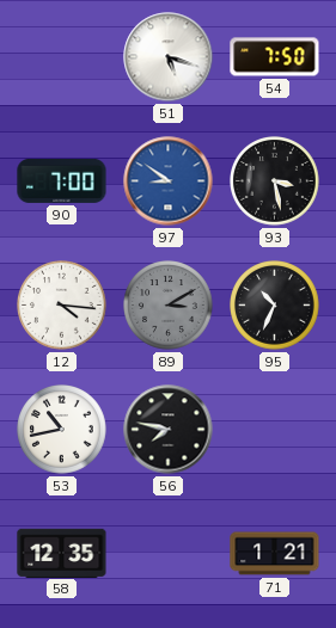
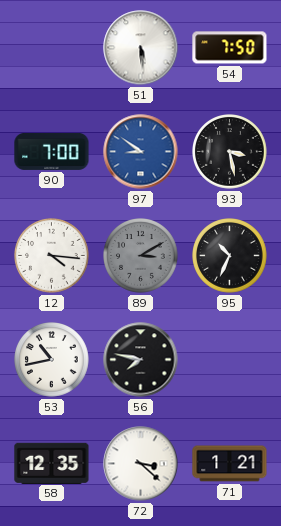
51: 5:18 -> 5:29
72: none -> 3:22
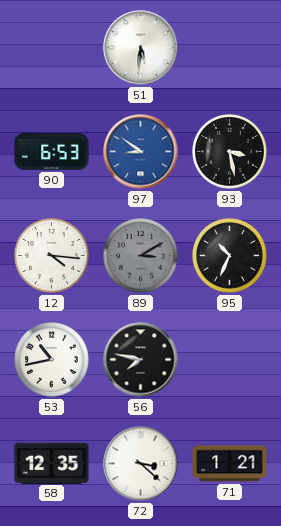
51: 5:29 -> 5:31
54: 7:50 -> none
90: 7:00 -> 6:53
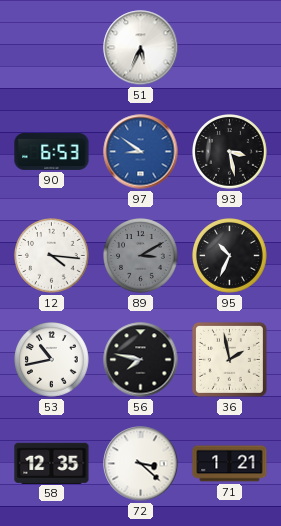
51: 5:31 -> 5:34
36: none -> 1:58
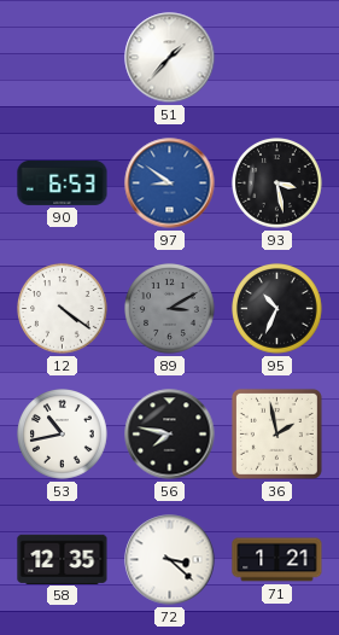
51: 5:34 -> 1:37
12: 4:16 -> 4:21
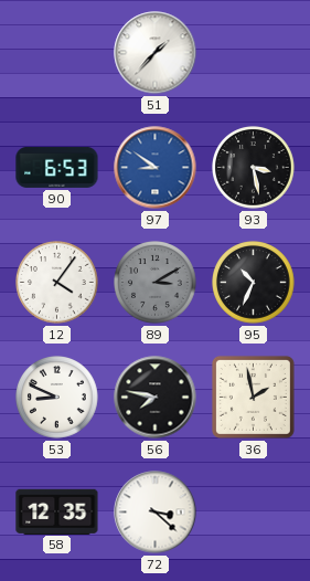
12: 4:21 -> 4:06
53: 10:43 -> 8:49
71: 1:21 -> none
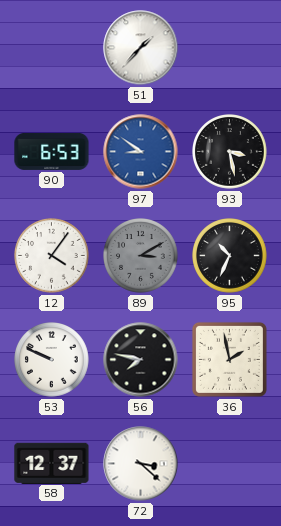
53: 8:49 -> 9:49
58: 12:35 -> 12:37
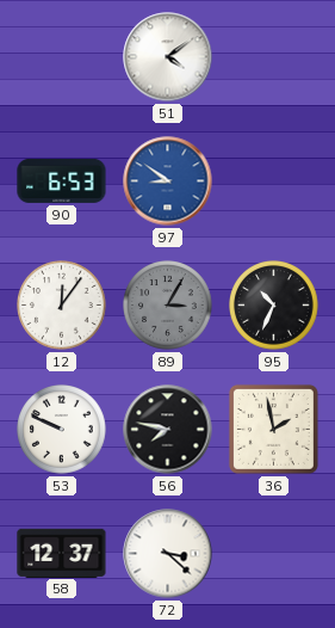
51: 1:37 -> 4:09
93: 3:28 -> none
12: 4:06 -> 12:06
89: 3:10 -> 3:05
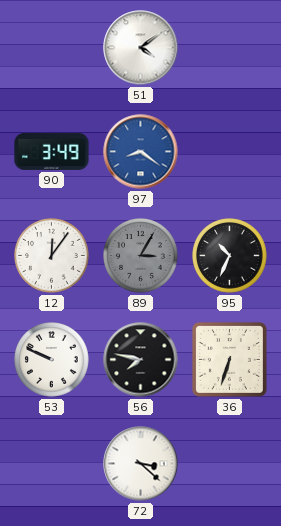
90: 6:53 -> 3:49
97: 8:51 -> 8:21
36: 1:58 -> 6:33
58: 12:37 -> none
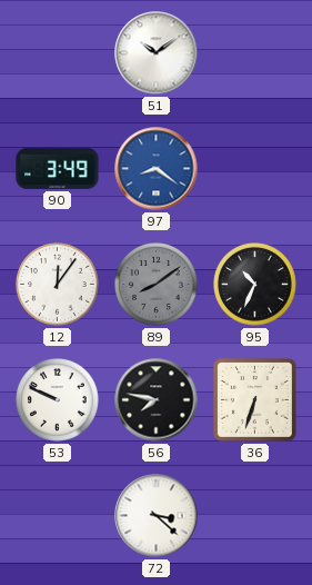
51: 4:09 -> 10:09
89: 3:05 -> 8:09
